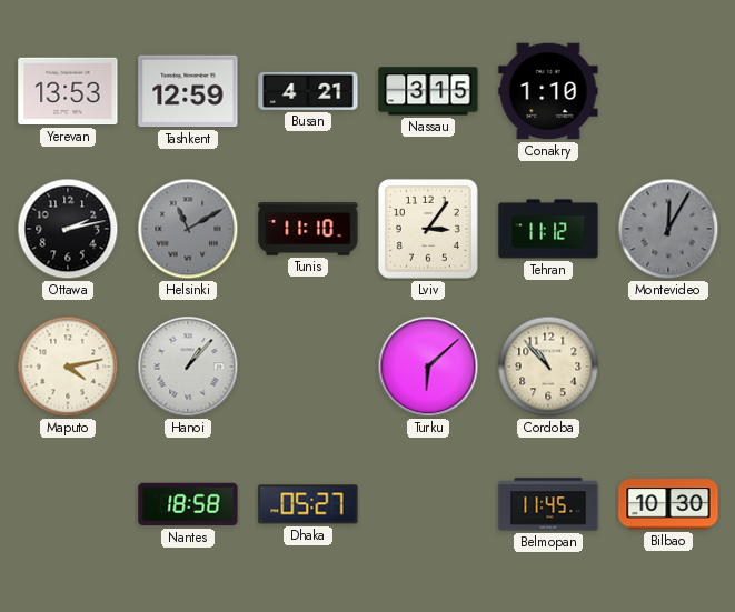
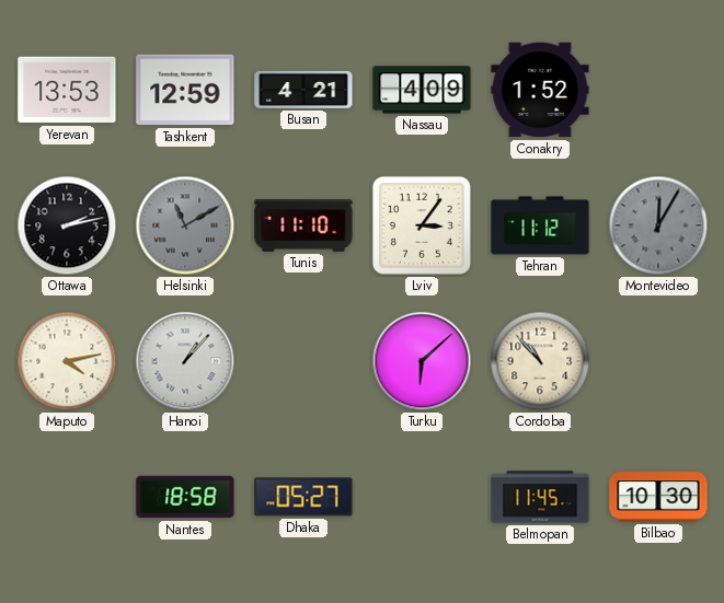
Nassau: 3:15 -> 4:09
Conakry: 1:10 -> 1:52
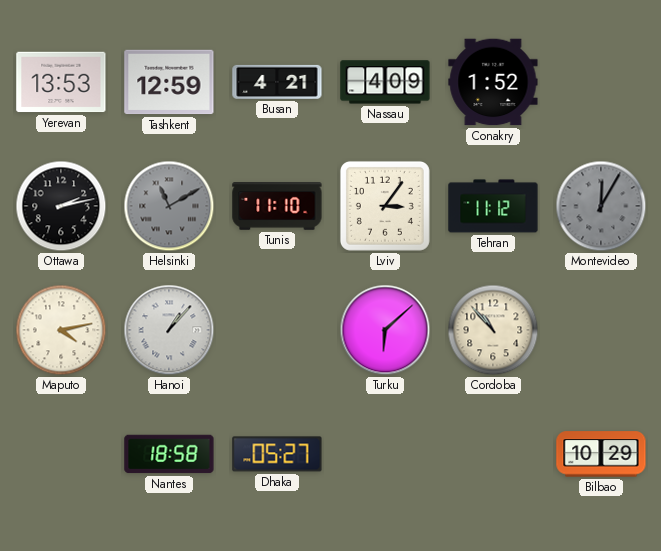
Belmopan: 11:45 -> none
Bilbao: 10:30 -> 10:29
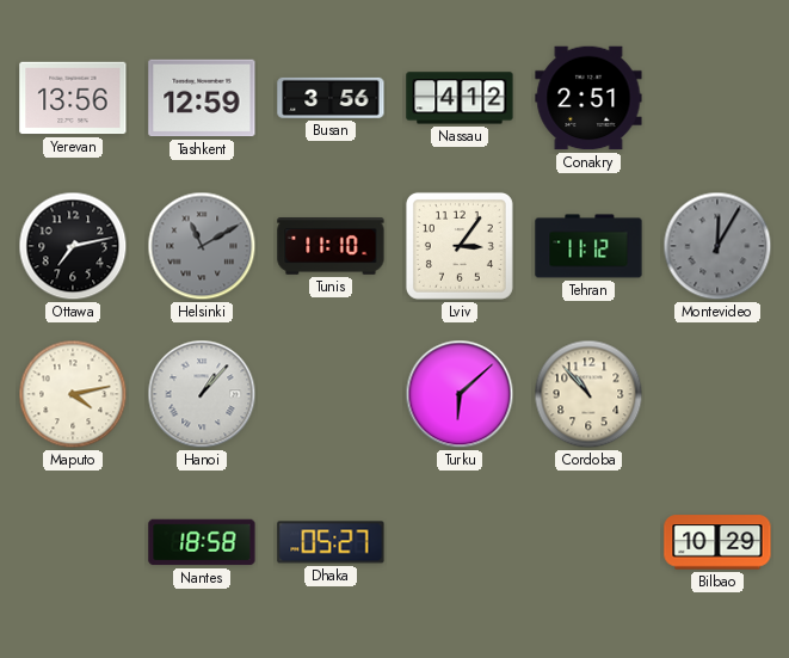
Yerevan: 13:53 -> 13:56
Busan: 4:21 -> 3:56
Nassau: 4:09 -> 4:12
Conakry: 1:52 -> 2:51
Ottawa: 2:13 -> 7:13
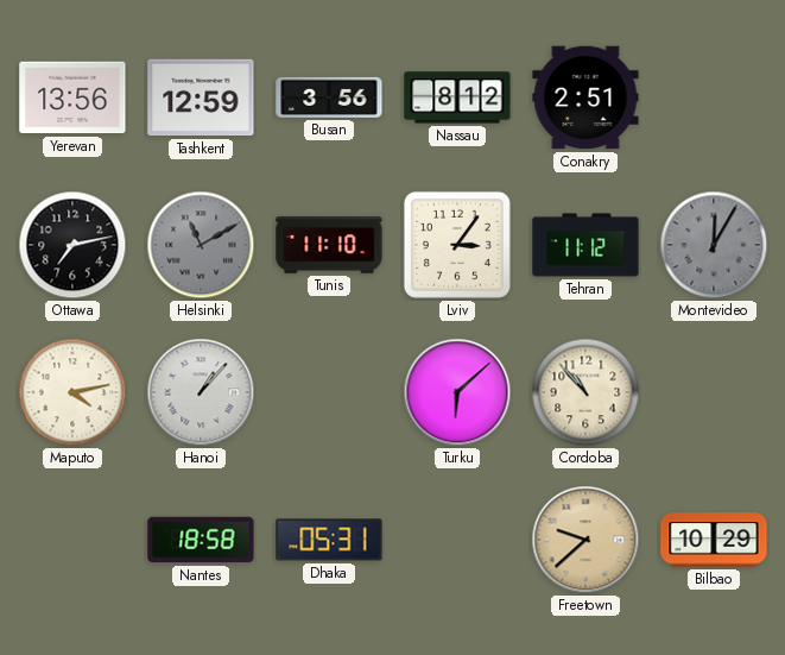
Nassau: 4:12 -> 8:12
Dhaka: 05:27 -> 05:31
Freetown: none -> 9:38
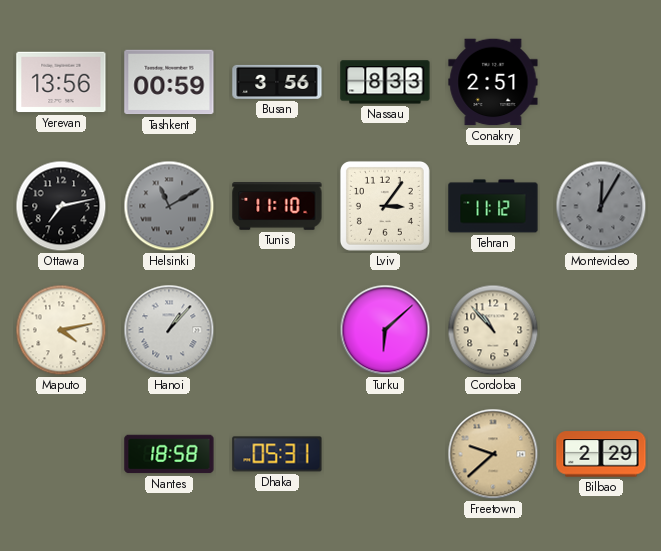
Tashkent: 12:59 -> 00:59
Nassau: 8:12 -> 8:33
Bilbao: 10:29 -> 2:29
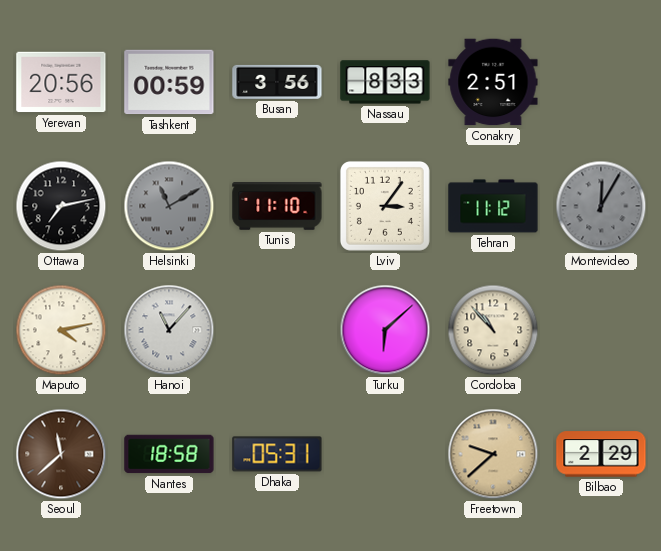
Yerevan: 13:56 -> 20:56
Hanoi: 1:07 -> 11:07
Seoul: none -> 11:38
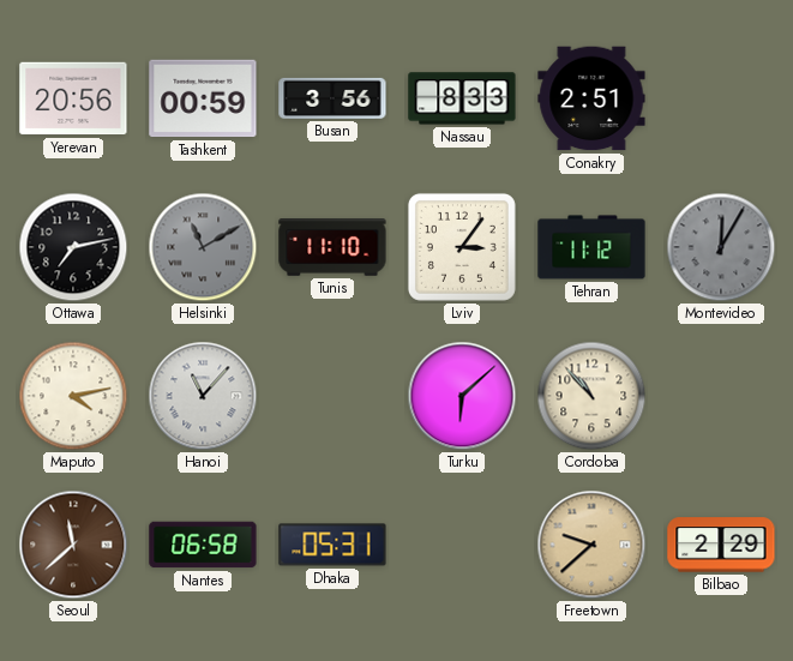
Nantes: 18:58 -> 06:58
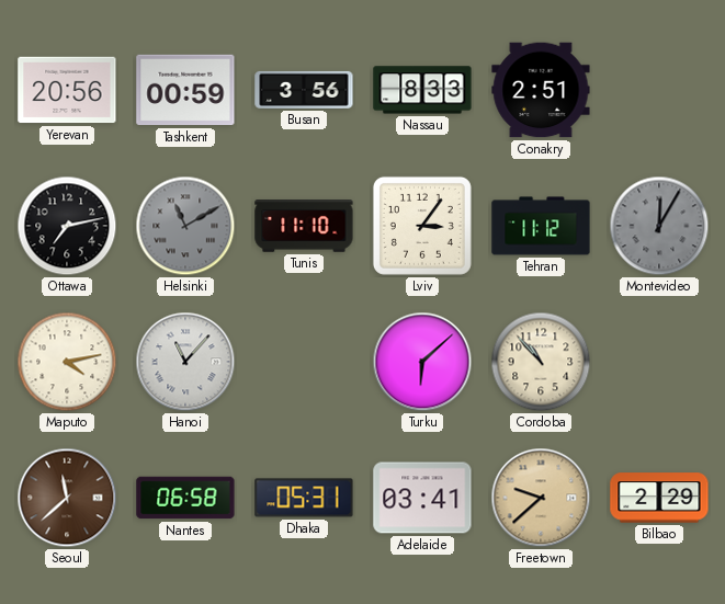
Adelaide: none -> 03:41
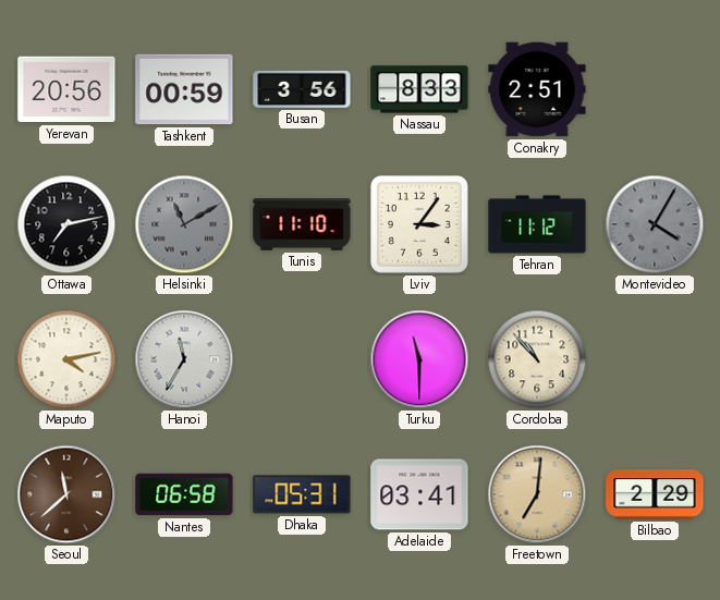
Montevideo: 12:05 -> 4:05
Hanoi: 11:07 -> 11:35
Turku: 6:08 -> 11:30
Freetown: 9:38 -> 7:01
